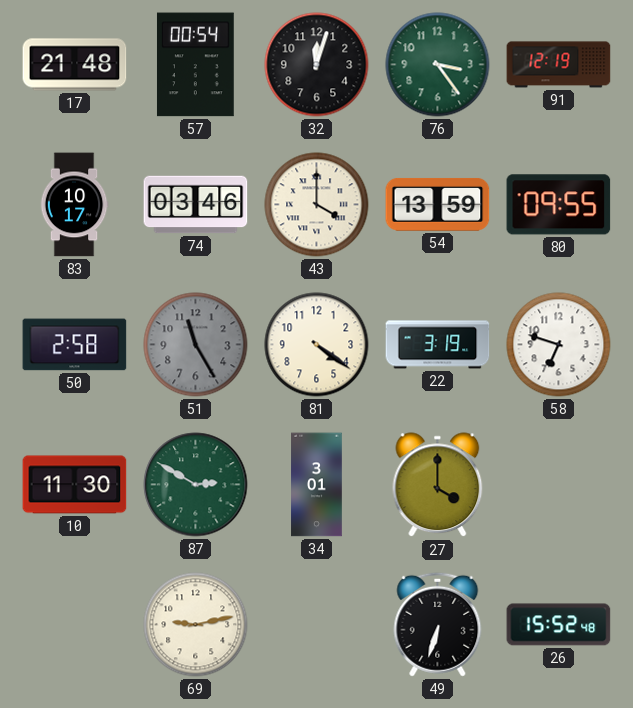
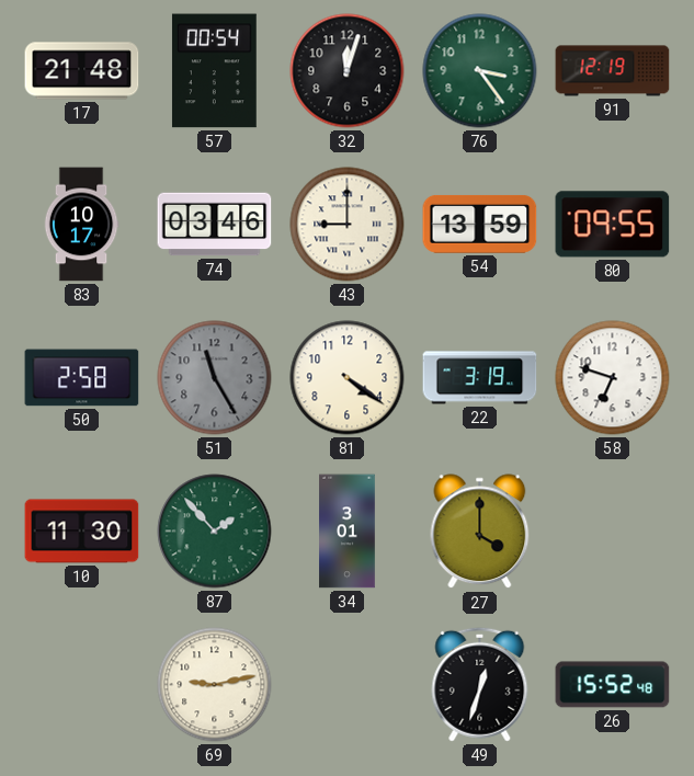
43: 4:00 -> 9:00
87: 2:50 -> 1:53
49: 6:33 -> 12:33
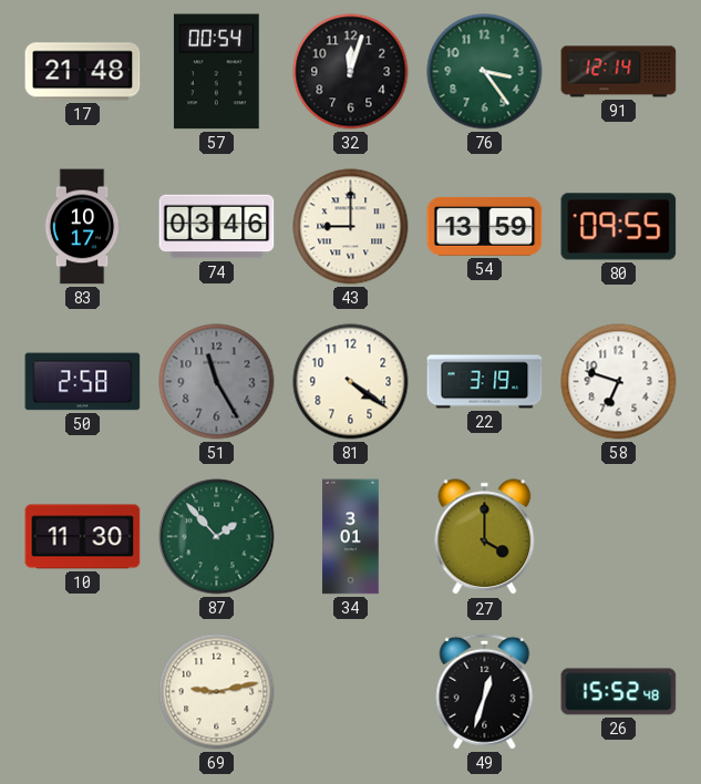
91: 12:19 -> 12:14
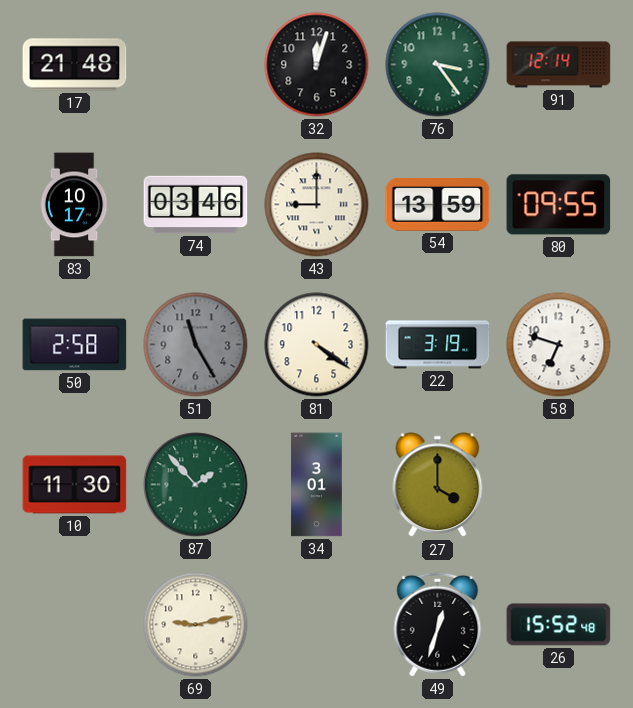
57: 00:54 -> none
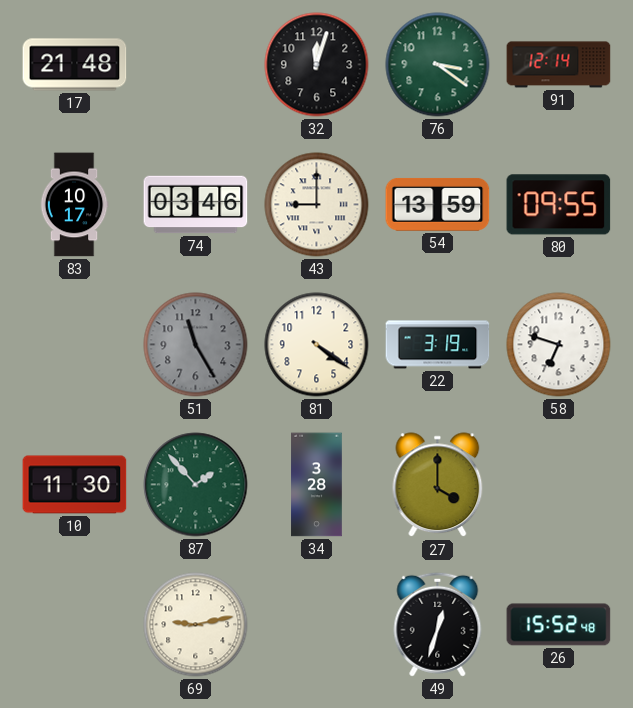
76: 3:24 -> 3:21
50: 2:58 -> none
34: 3:01 -> 3:28
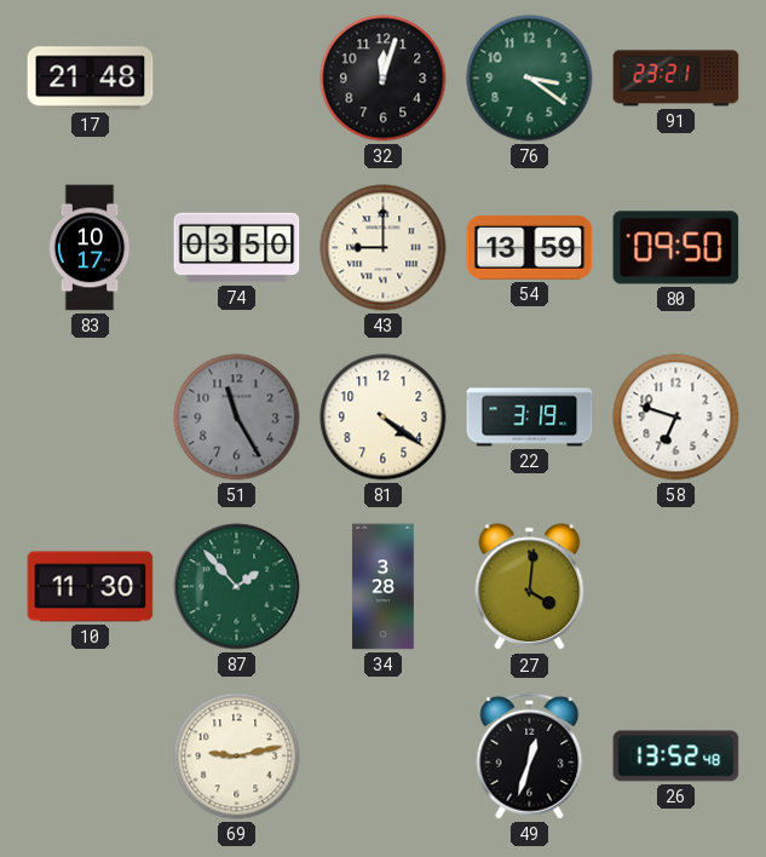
91: 12:14 -> 23:21
74: 03:46 -> 03:50
80: 09:55 -> 09:50
27: 4:00 -> 4:01
26: 15:52 -> 13:52
